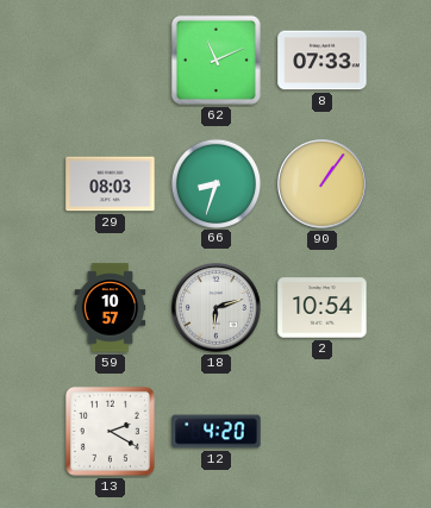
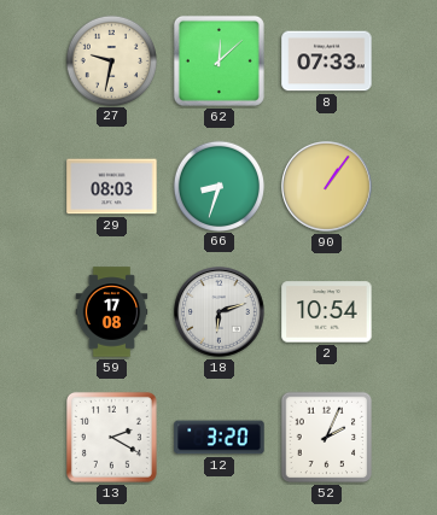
27: none -> 9:32
62: 11:11 -> 12:08
59: 10:57 -> 17:08
12: 4:20 -> 3:20
52: none -> 2:04
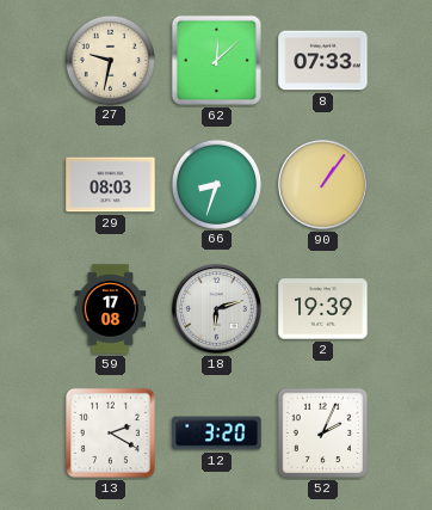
2: 10:54 -> 19:39
